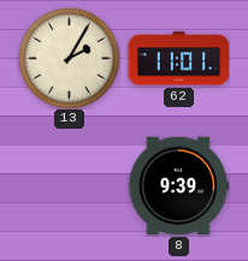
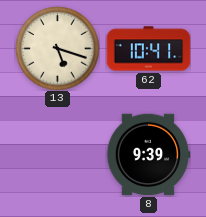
13: 2:05 -> 5:18
62: 11:01 -> 10:41
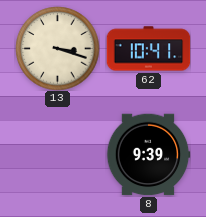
13: 5:18 -> 3:18
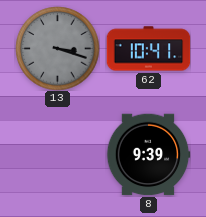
13 dial: cream -> grey
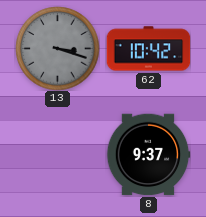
62: 10:41 -> 10:42
8: 9:39 -> 9:37
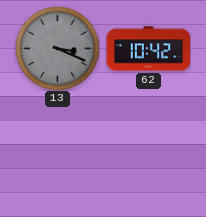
13: 3:18 -> 3:19
8: 9:37 -> none
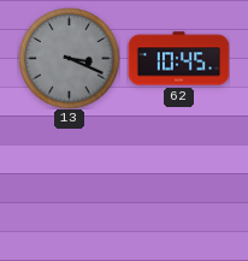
62: 10:42 -> 10:45
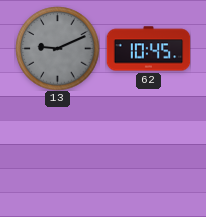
13: 3:19 -> 9:11
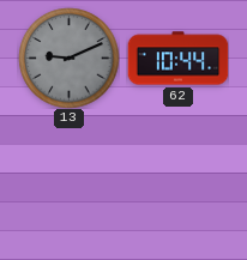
62: 10:45 -> 10:44
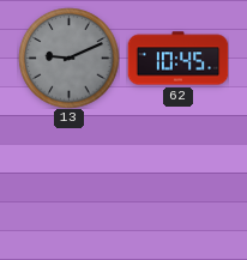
62: 10:44 -> 10:45
